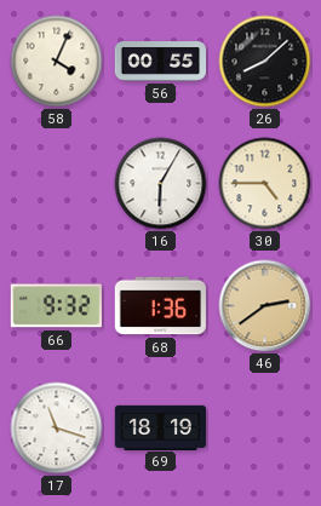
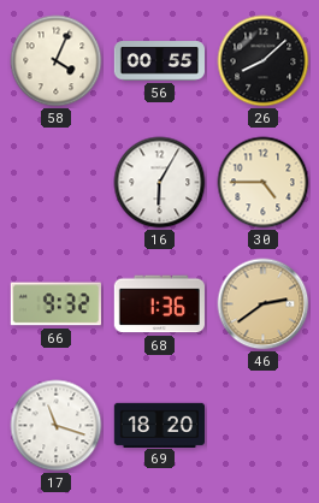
69: 18:19 -> 18:20
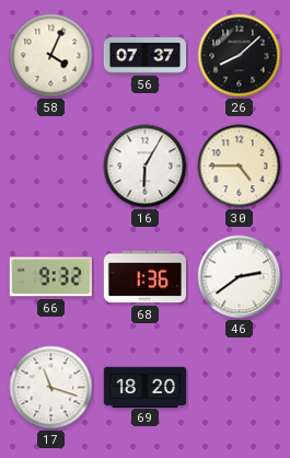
56: 00:55 -> 07:37
46 dial: champagne -> white
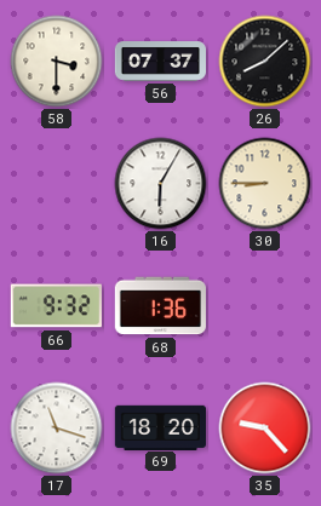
58: 4:04 -> 3:30
30: 4:45 -> 8:45
46: 2:39 -> none
35: none -> 9:23
